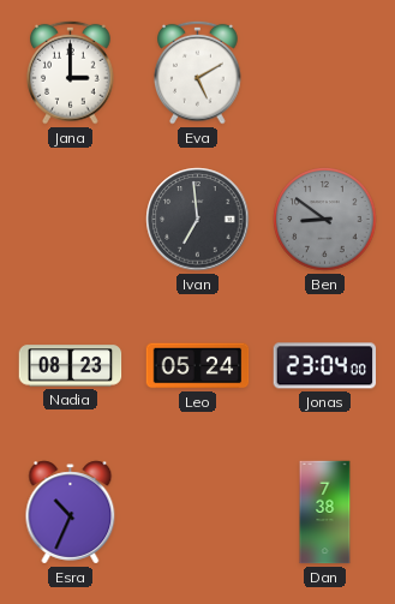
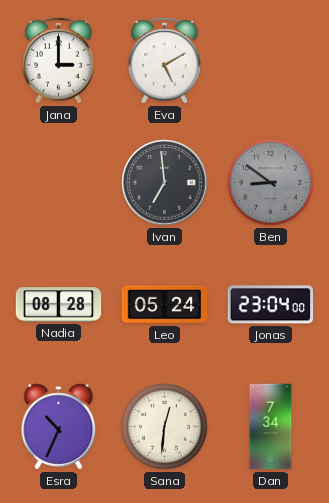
Nadia: 08:23 -> 08:28
Sana: none -> 12:31
Dan: 7:38 -> 7:34
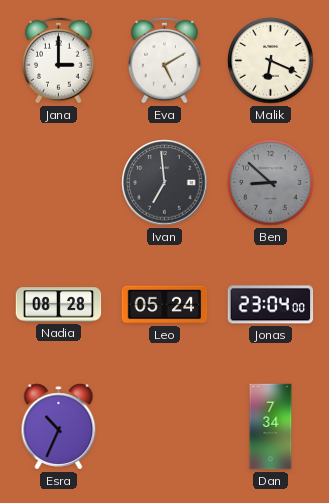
Malik: none -> 6:19
Ben: 8:51 -> 8:52
Sana: 12:31 -> none
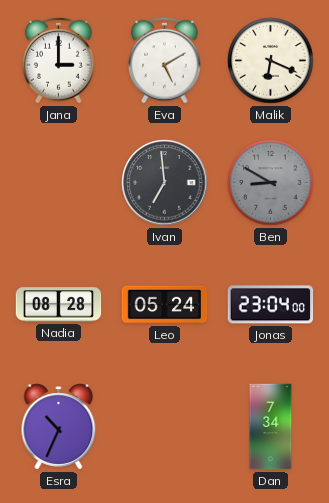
Ben: 8:52 -> 8:50
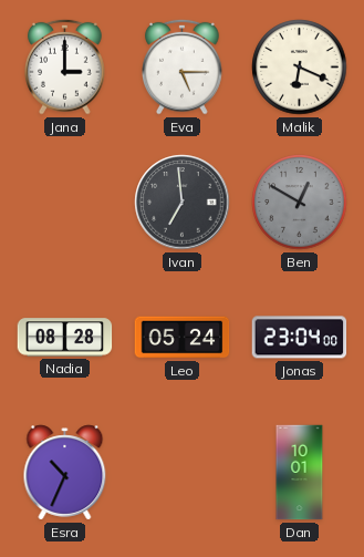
Eva: 5:10 -> 5:15
Ben: 8:50 -> 12:50
Dan: 7:34 -> 10:01
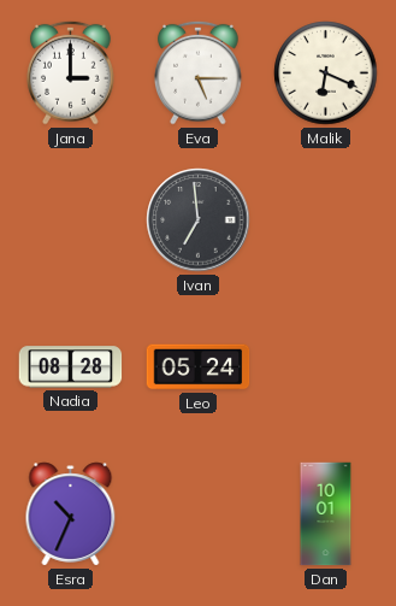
Ben: 12:50 -> none
Jonas: 23:04 -> none
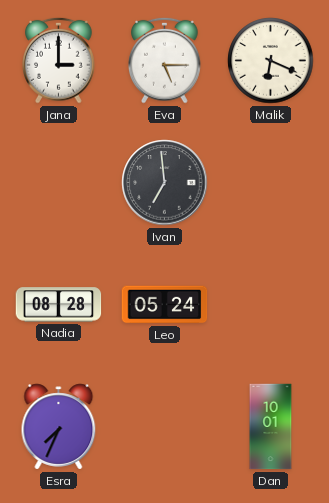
Esra: 10:34 -> 7:34
